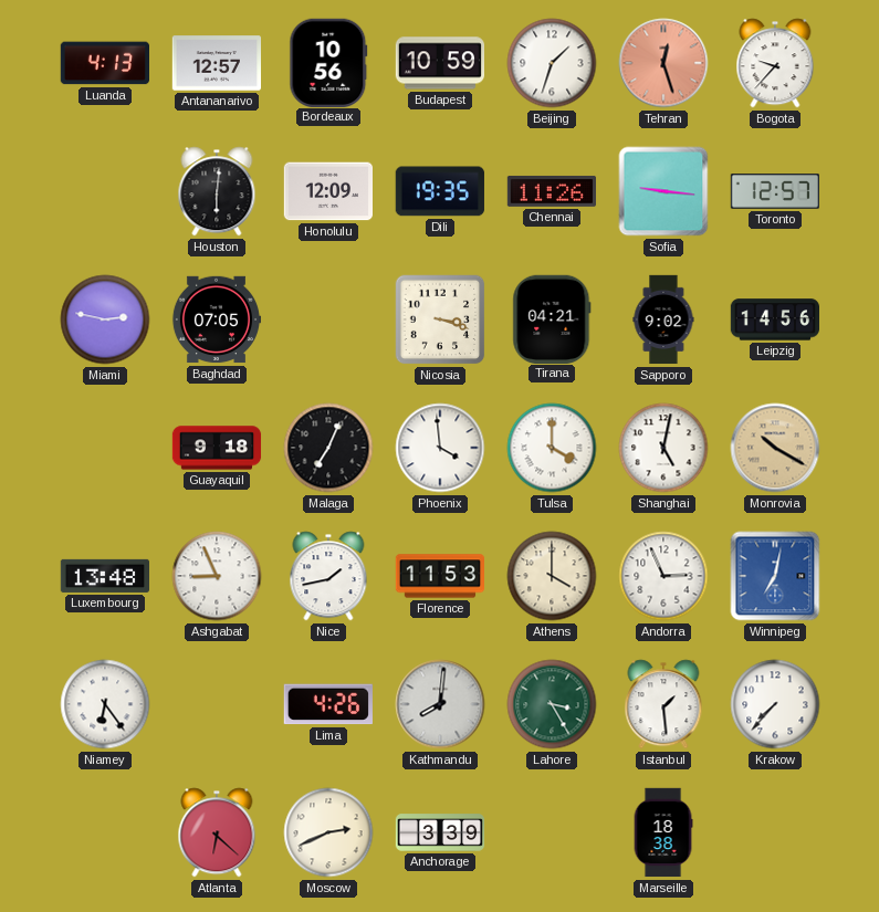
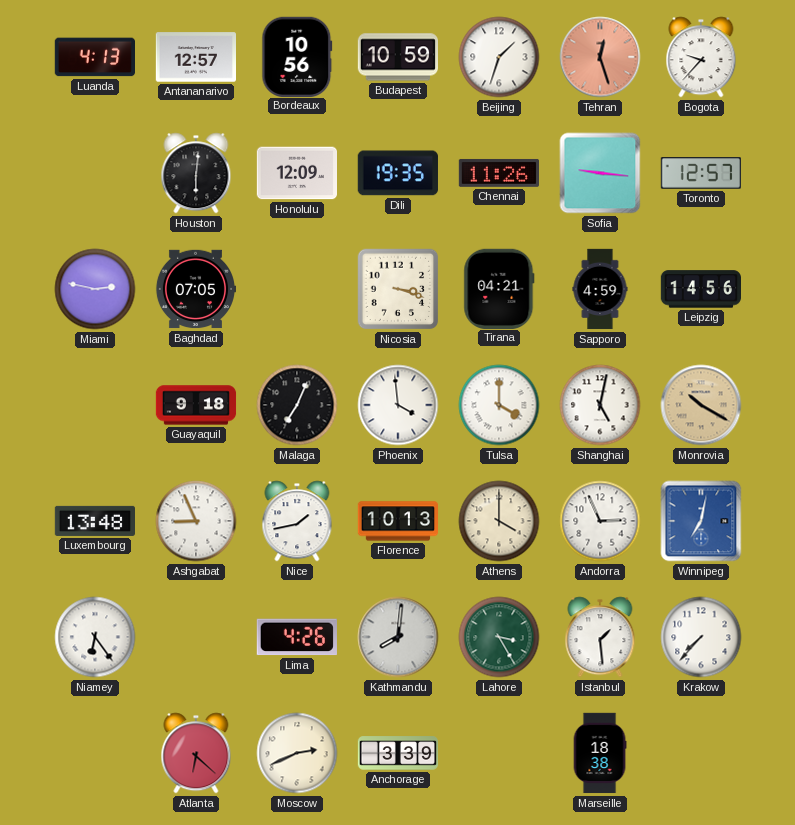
Sapporo: 9:02 -> 4:59
Florence: 11:53 -> 10:13
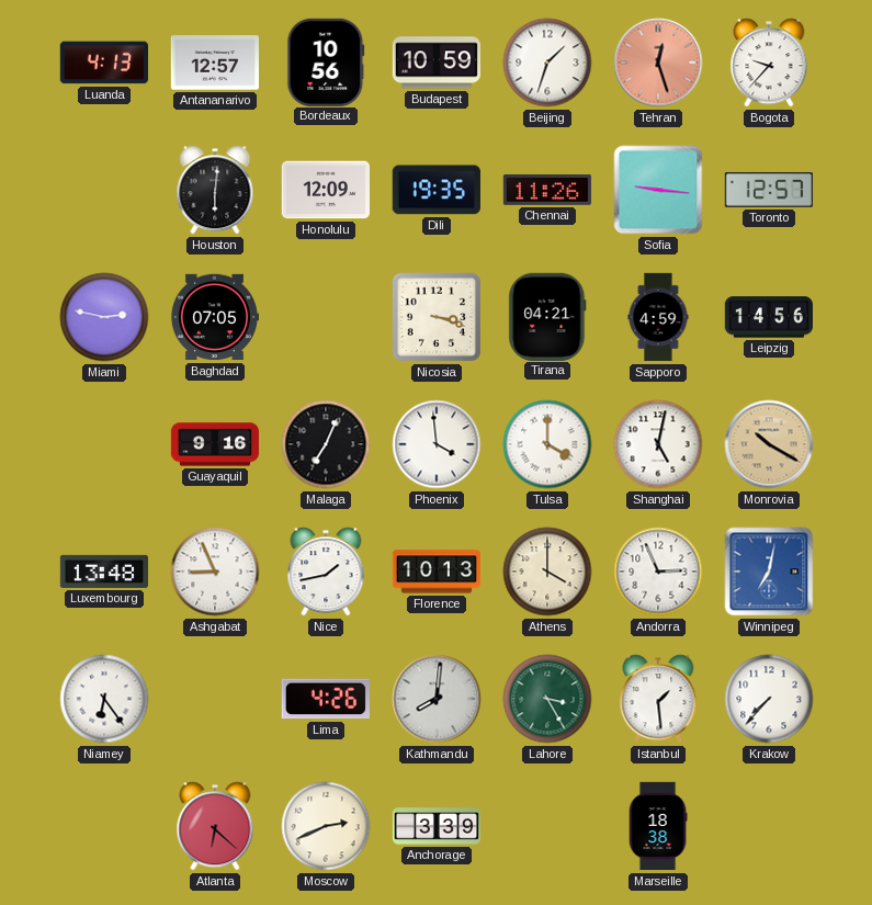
Guayaquil: 9:18 -> 9:16
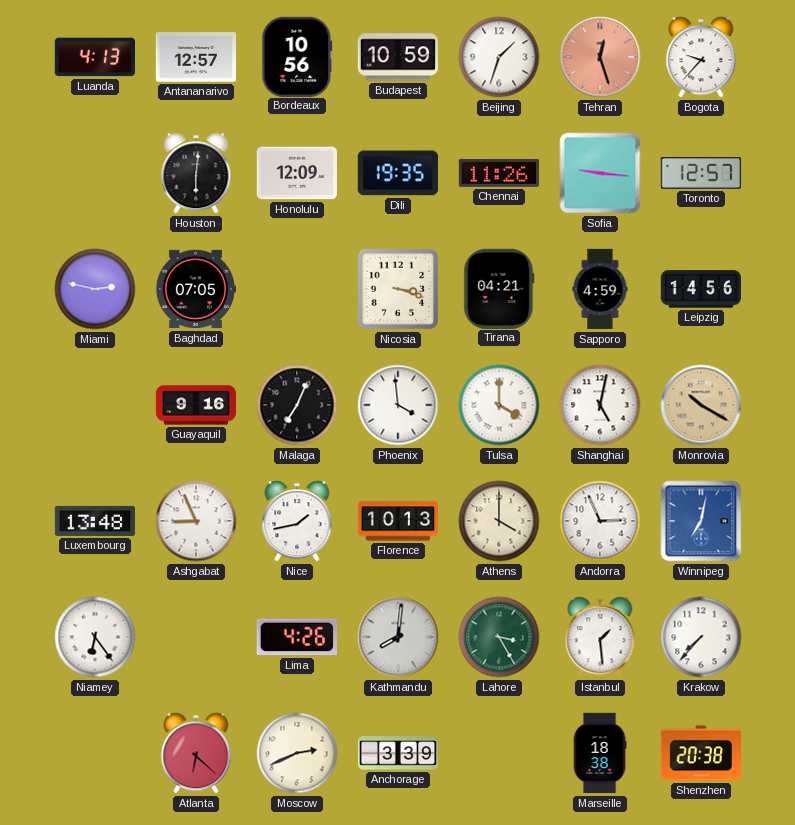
Shenzhen: none -> 20:38
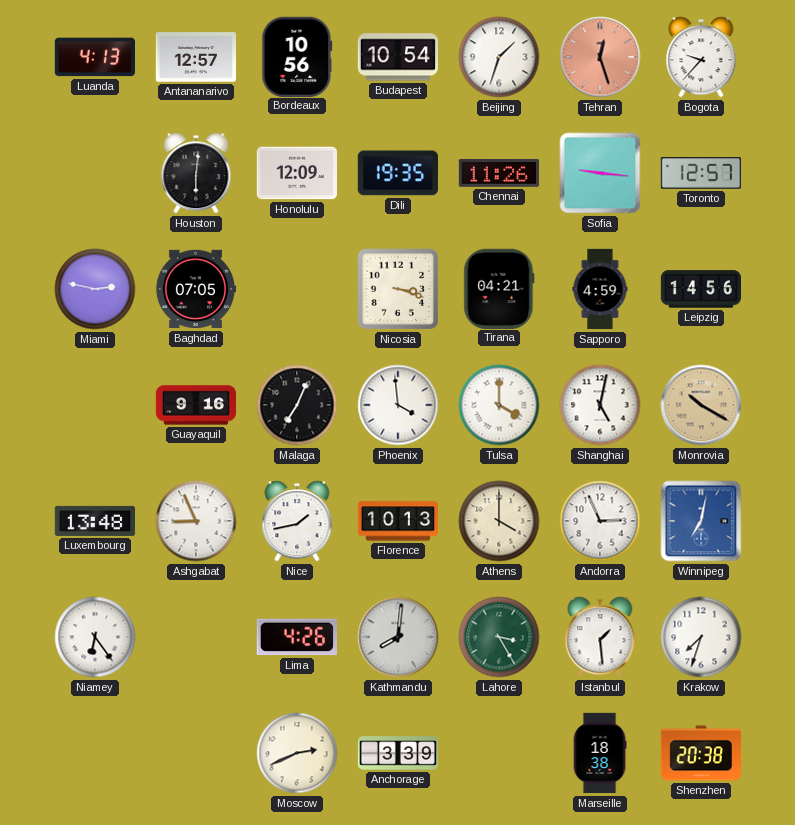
Budapest: 10:59 -> 10:54
Krakow: 7:37 -> 7:33
Atlanta: 6:22 -> none
